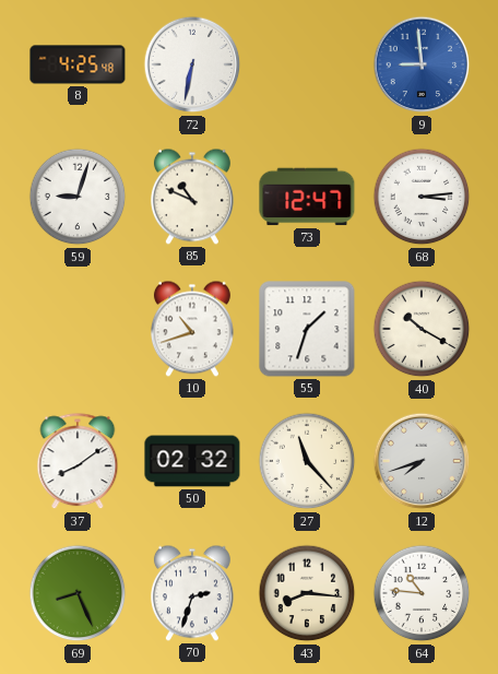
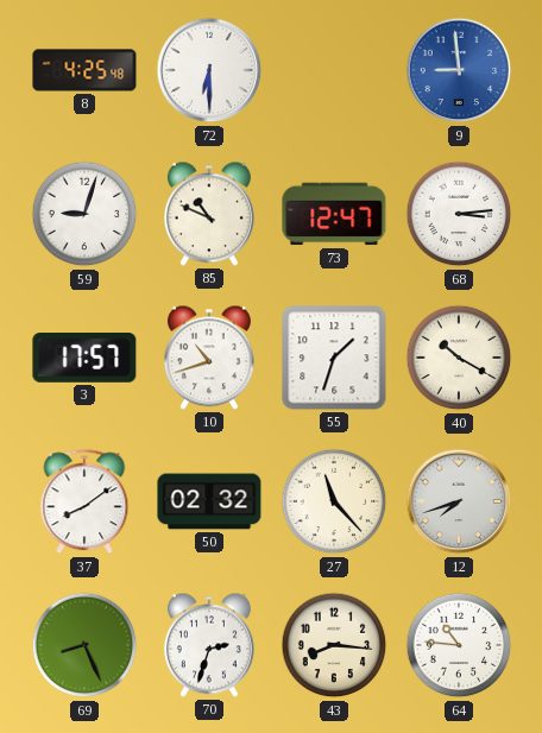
72: 6:32 -> 6:30
3: none -> 17:57
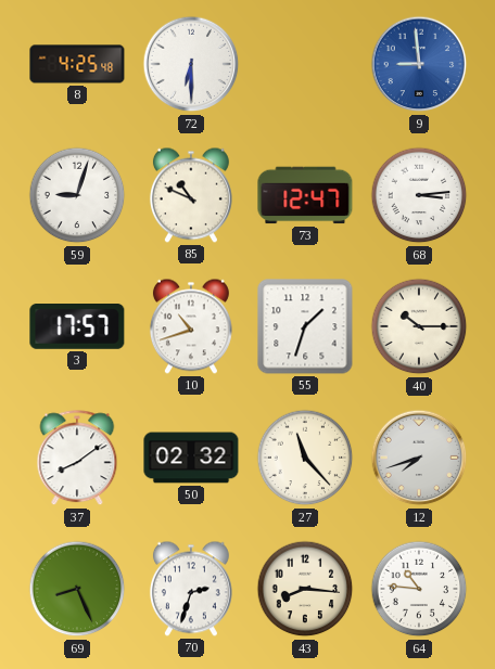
40: 10:20 -> 10:15
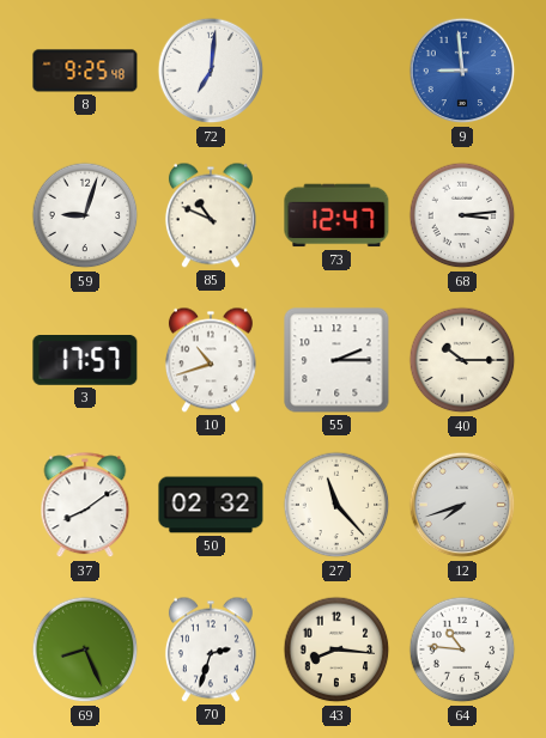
8: 4:25 -> 9:25
72: 6:30 -> 7:01
55: 1:33 -> 2:15
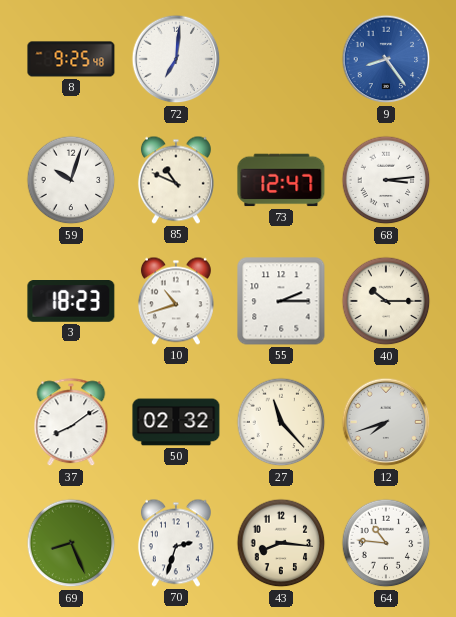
9: 8:59 -> 8:24
59: 9:03 -> 10:03
3: 17:57 -> 18:23
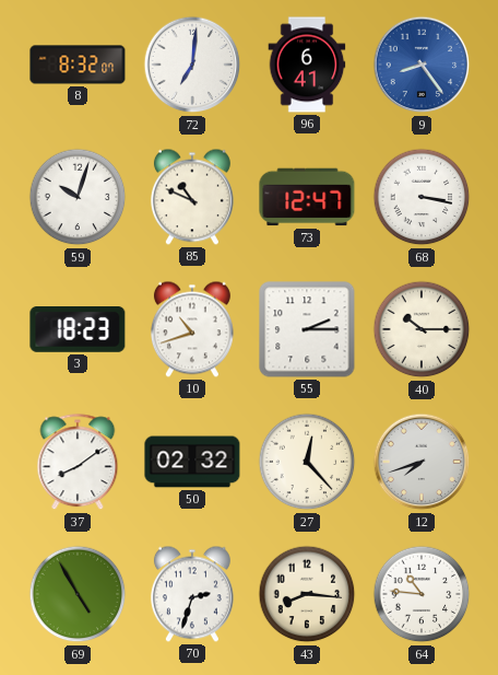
8: 9:25 -> 8:32
96: none -> 6:41
68: 3:14 -> 3:17
27: 11:23 -> 12:23
69: 8:26 -> 4:55
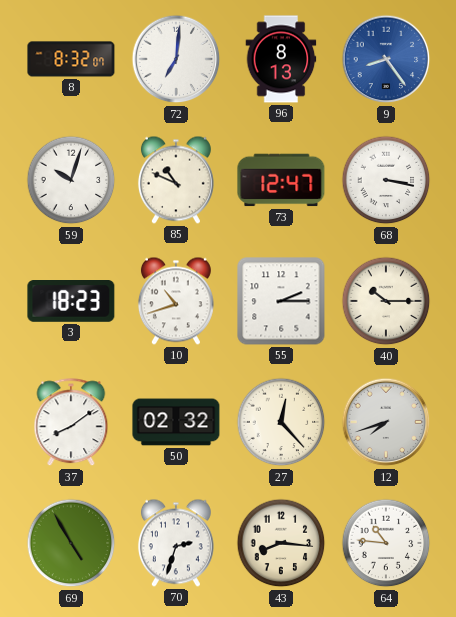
96: 6:41 -> 8:13
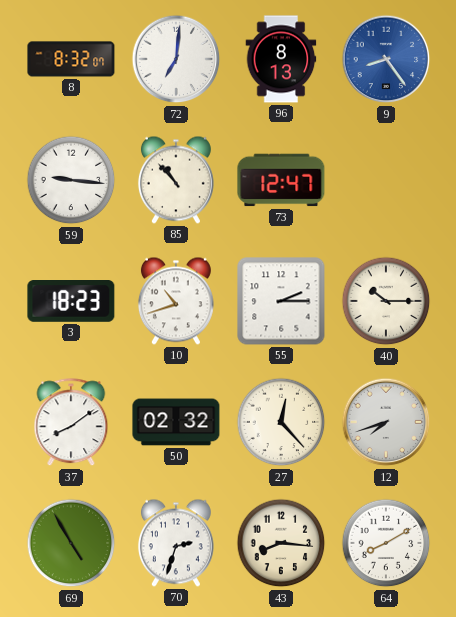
59: 10:03 -> 9:16
85: 10:49 -> 10:53
68: 3:17 -> none
64: 10:46 -> 8:10
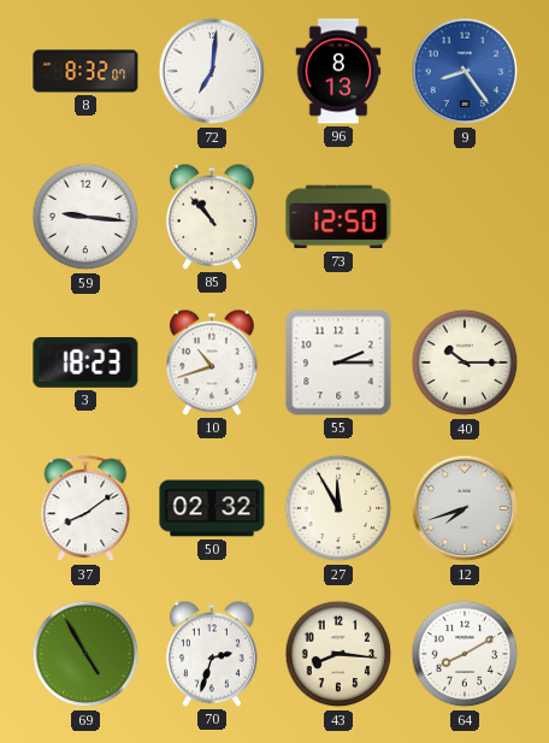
73: 12:47 -> 12:50
27: 12:23 -> 11:55
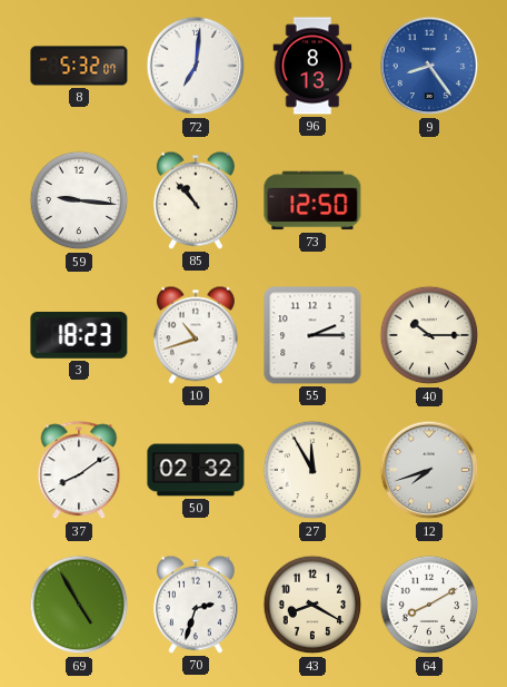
8: 8:32 -> 5:32
43: 8:16 -> 8:20
